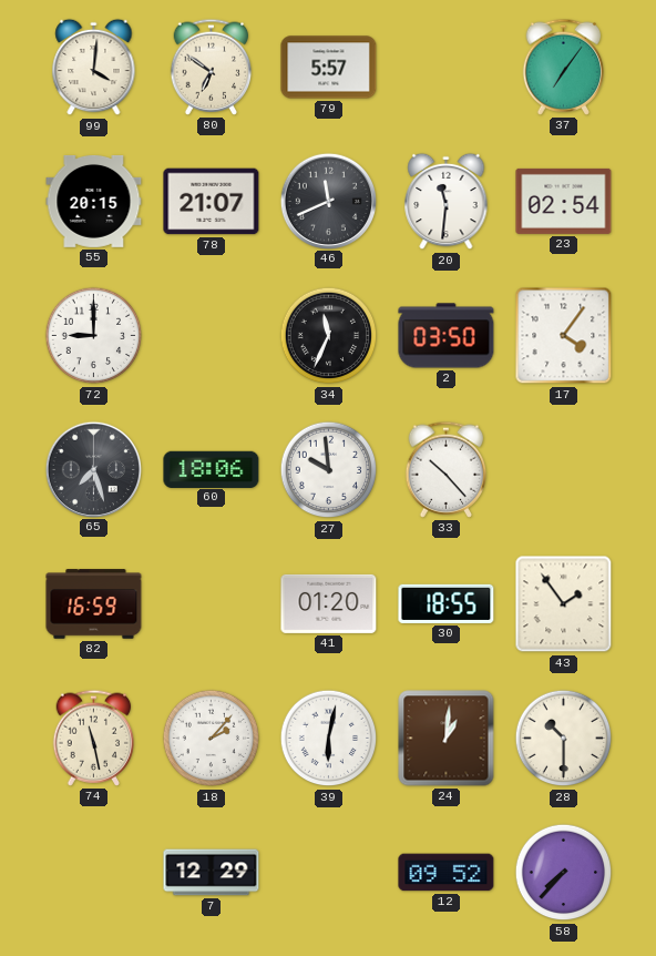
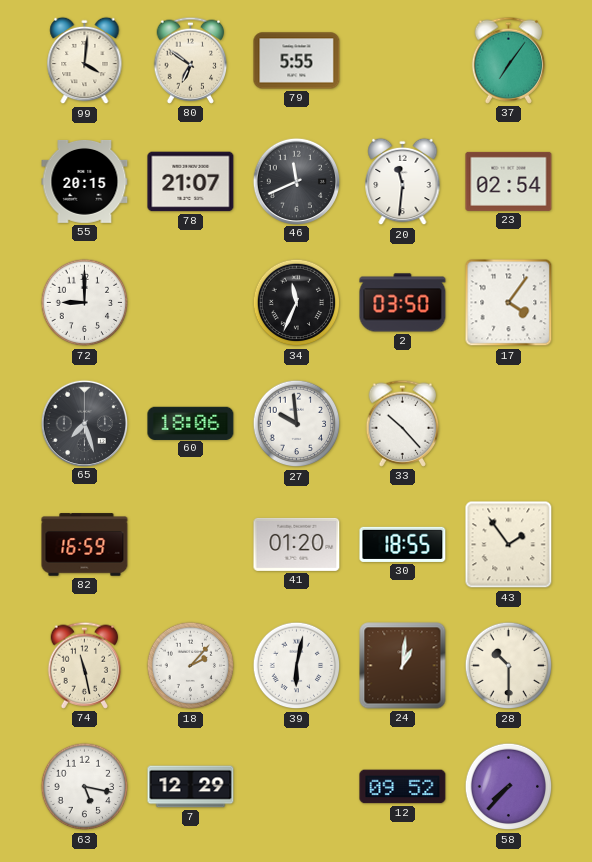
79: 5:57 -> 5:55
63: none -> 5:17
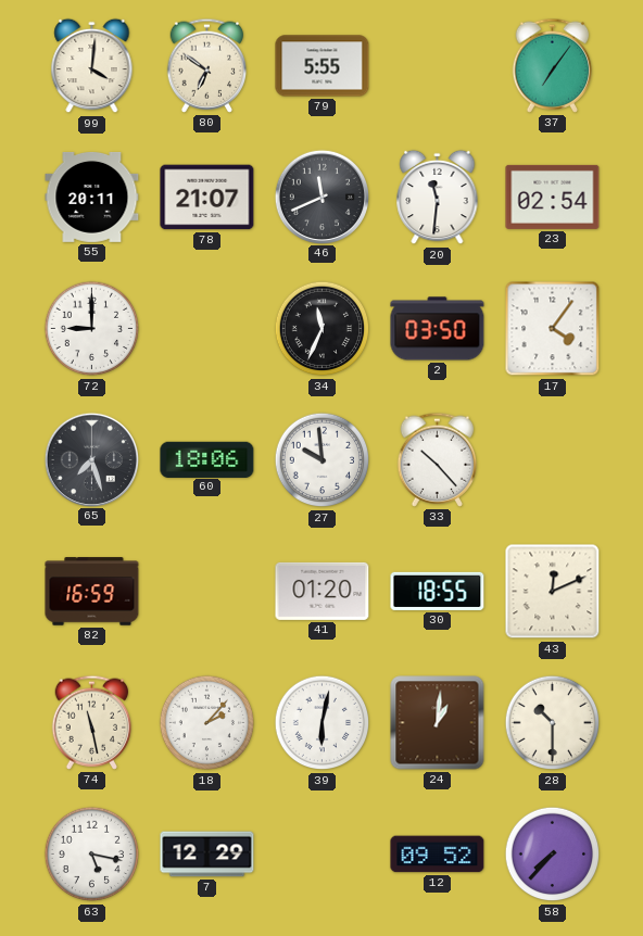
55: 20:15 -> 20:11
43: 1:54 -> 12:11
